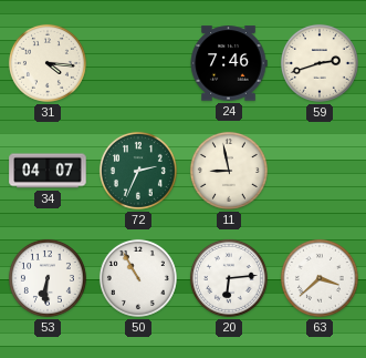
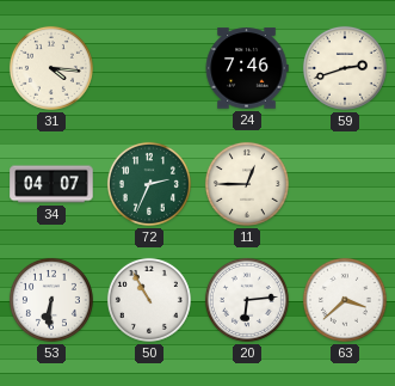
11: 8:58 -> 12:45
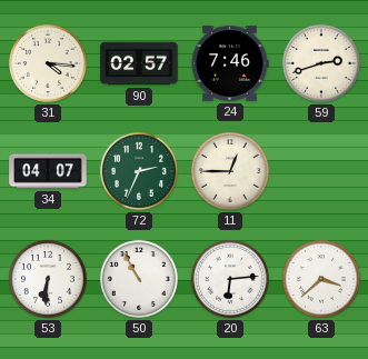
90: none -> 02:57
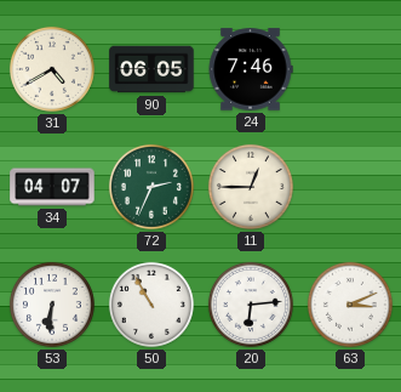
31: 4:16 -> 4:40
90: 02:57 -> 06:05
59: 2:42 -> none
63: 3:38 -> 3:11
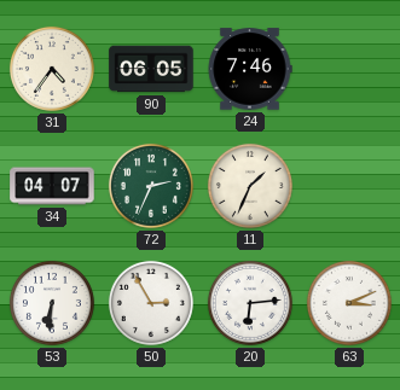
31: 4:40 -> 4:36
11: 12:45 -> 1:34
50: 10:55 -> 2:55
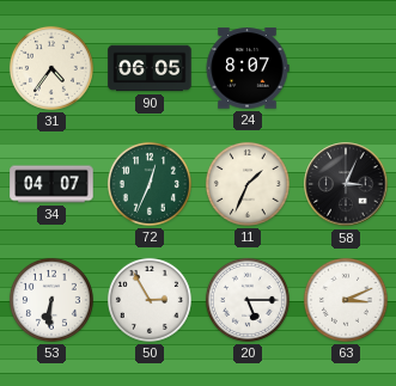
24: 7:46 -> 8:07
72: 2:34 -> 12:34
58: none -> 3:04
20: 6:14 -> 5:15
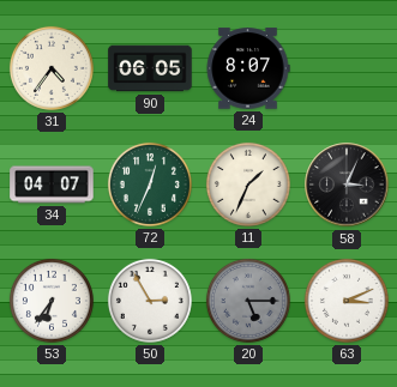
53: 6:31 -> 6:36
20 dial: white -> grey
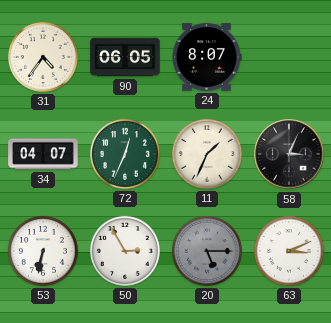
53: 6:36 -> 6:32
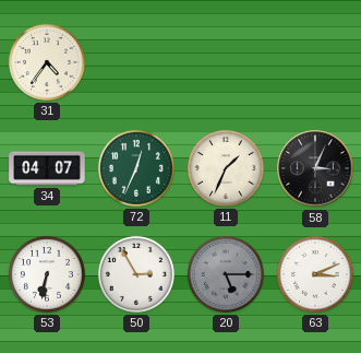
90: 06:05 -> none
24: 8:07 -> none
